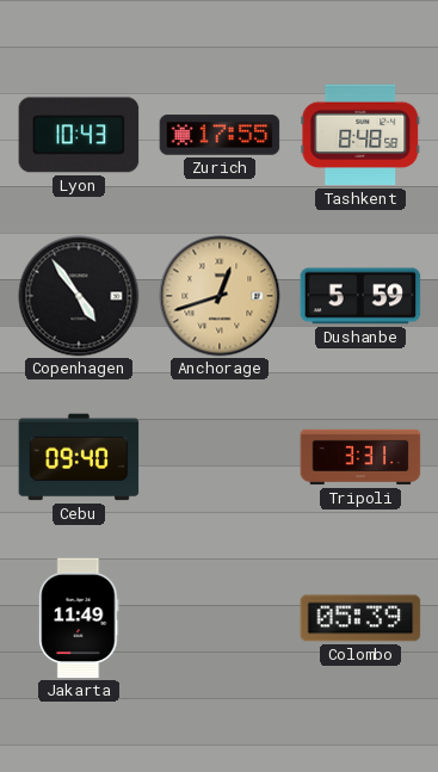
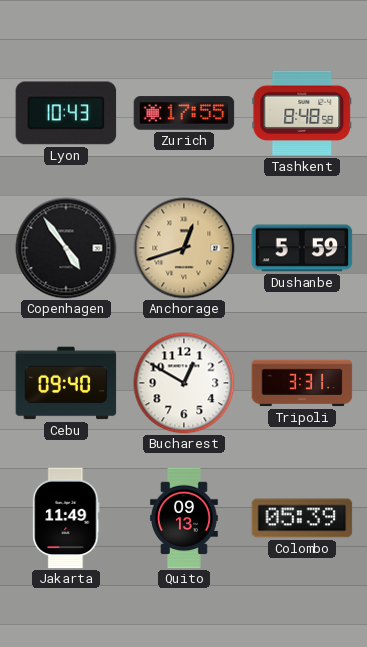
Bucharest: none -> 12:50
Quito: none -> 09:13
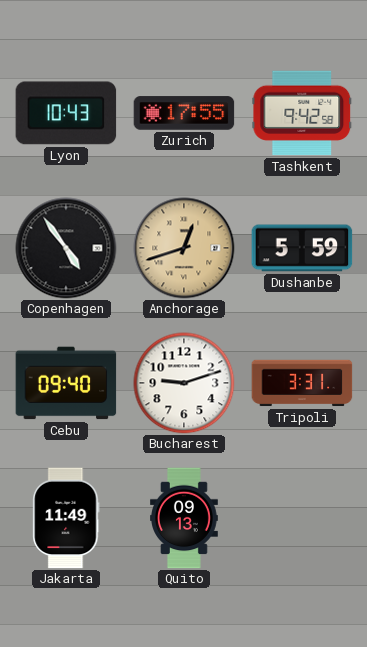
Tashkent: 8:48 -> 9:42
Bucharest: 12:50 -> 9:12
Colombo: 05:39 -> none
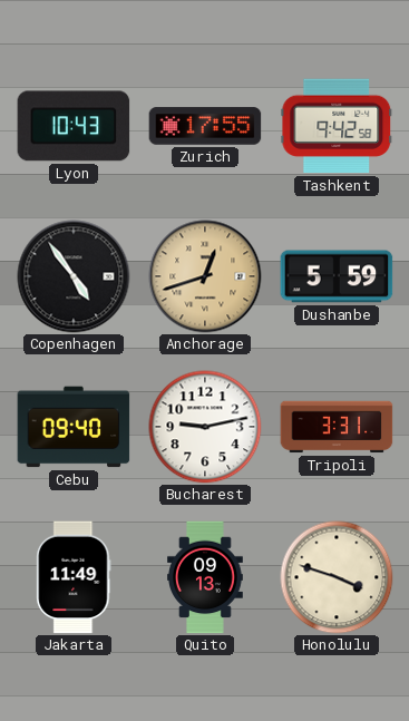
Bucharest: 9:12 -> 9:13
Honolulu: none -> 3:48
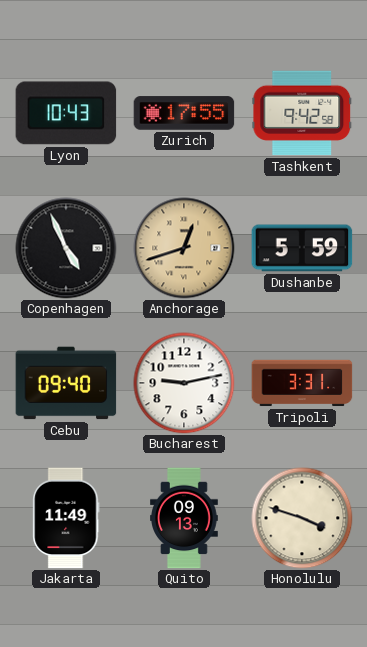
Copenhagen: 4:54 -> 4:56
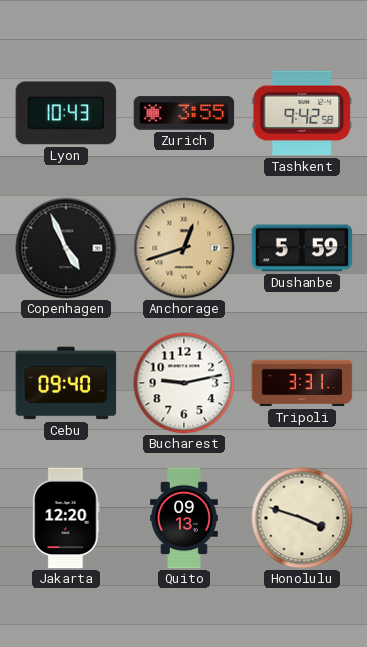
Zurich: 17:55 -> 3:55
Jakarta: 11:49 -> 12:20
